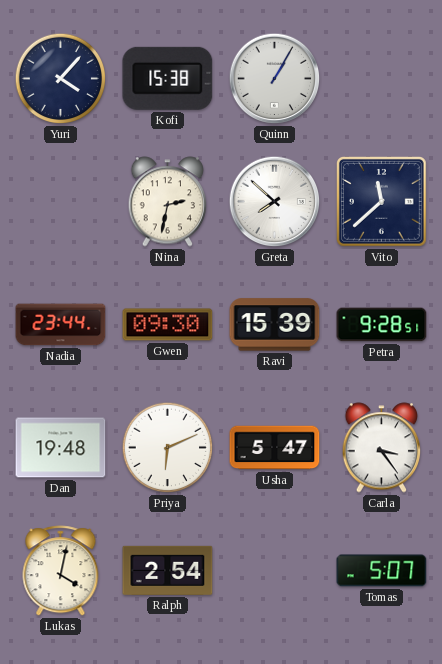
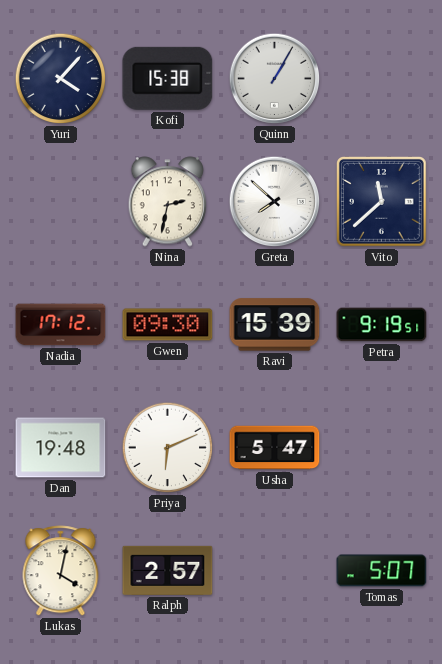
Nadia: 23:44 -> 17:12
Petra: 9:28 -> 9:19
Carla: 3:24 -> none
Ralph: 2:54 -> 2:57
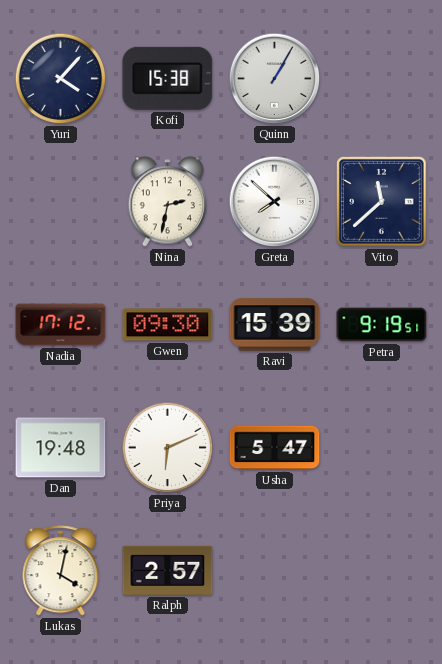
Tomas: 5:07 -> none
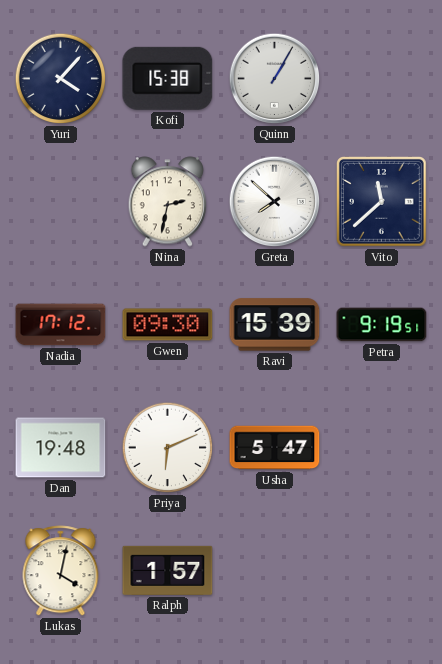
Ralph: 2:57 -> 1:57
